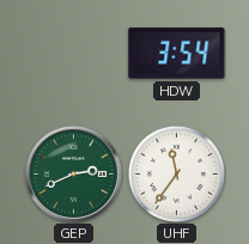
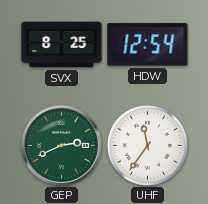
SVX: none -> 8:25
HDW: 3:54 -> 12:54
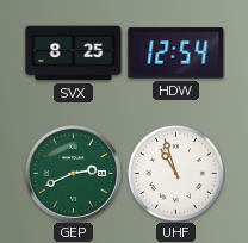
UHF: 11:36 -> 10:57
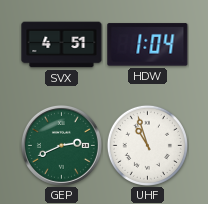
SVX: 8:25 -> 4:51
HDW: 12:54 -> 1:04
